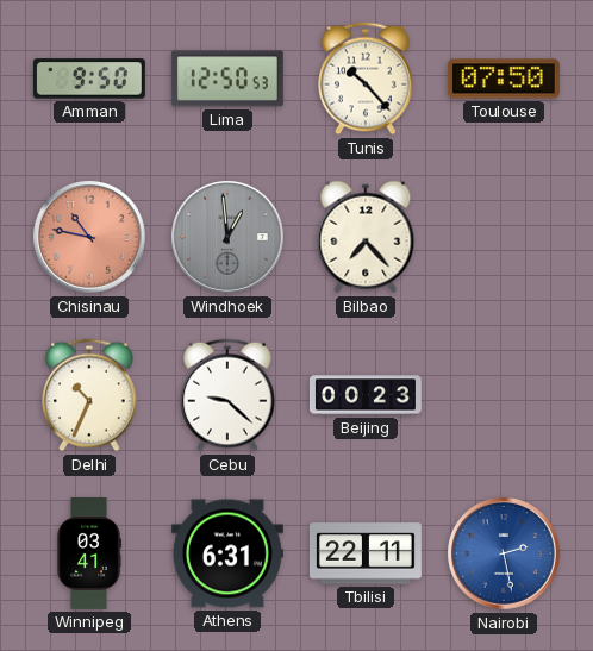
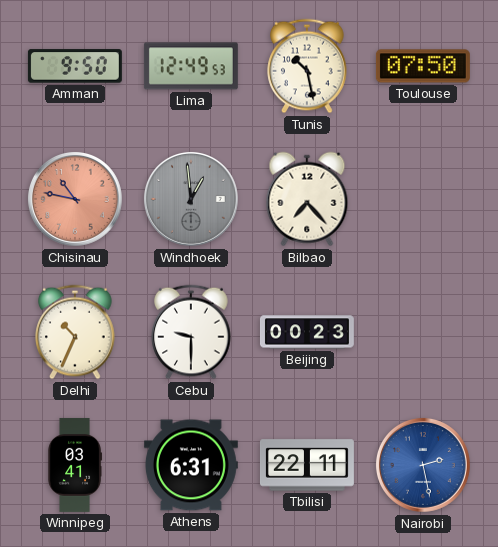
Lima: 12:50 -> 12:49
Tunis: 10:23 -> 10:28
Cebu: 9:22 -> 9:30
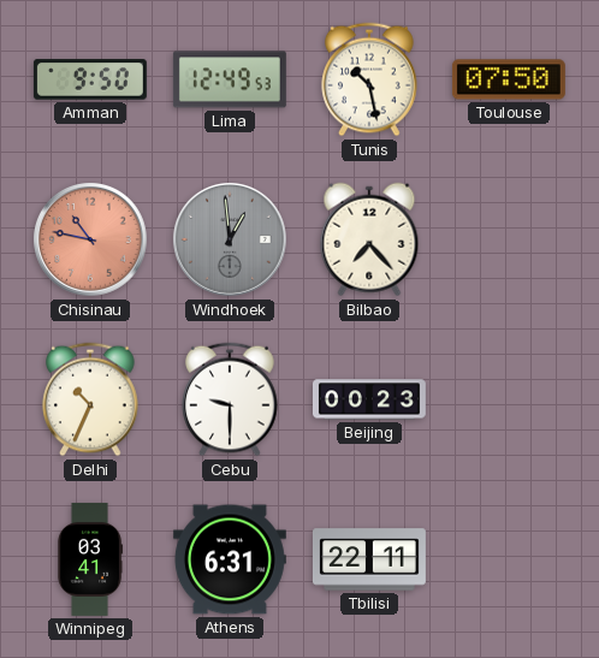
Nairobi: 2:28 -> none
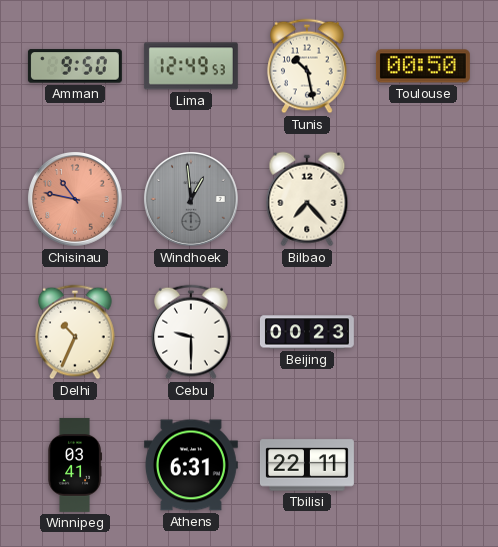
Toulouse: 07:50 -> 00:50
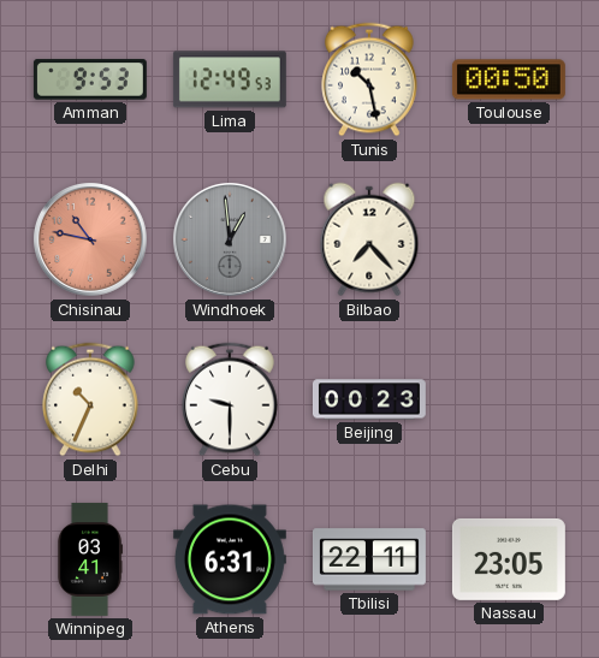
Amman: 9:50 -> 9:53
Nassau: none -> 23:05
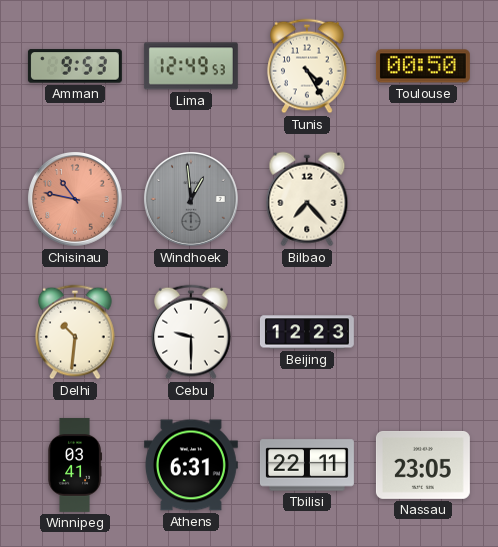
Tunis: 10:28 -> 4:25
Delhi: 10:34 -> 10:31
Beijing: 00:23 -> 12:23
